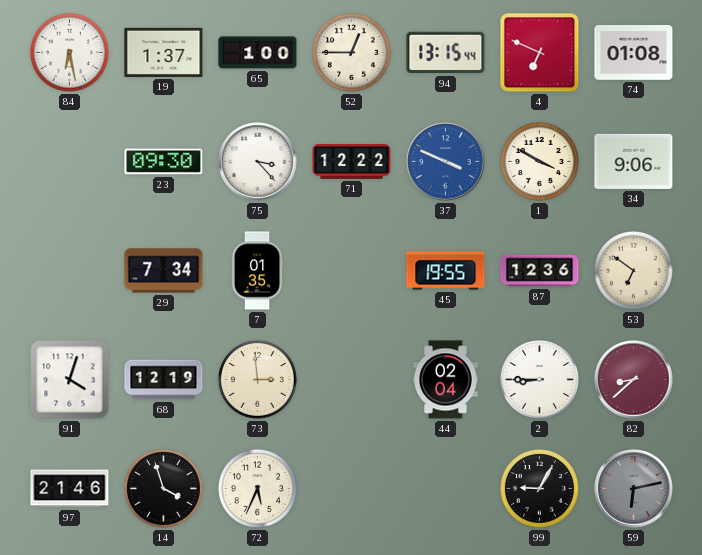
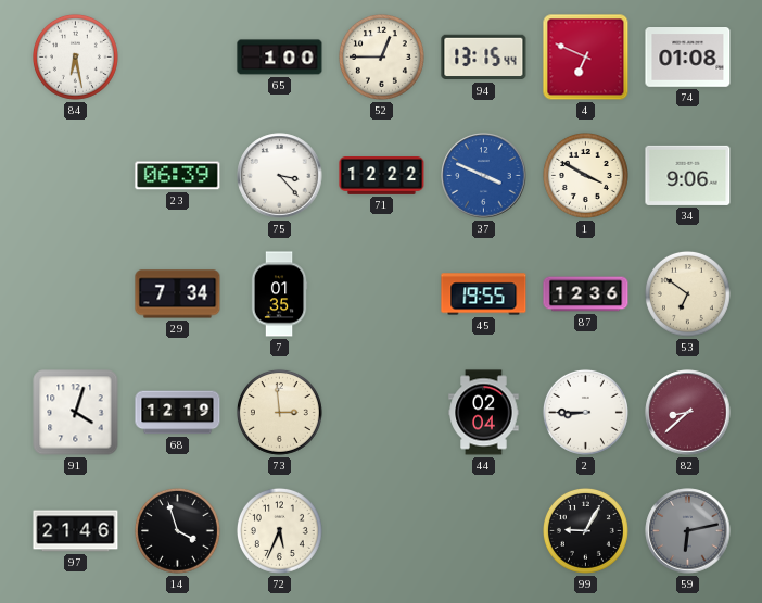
19: 1:37 -> none
23: 09:30 -> 06:39
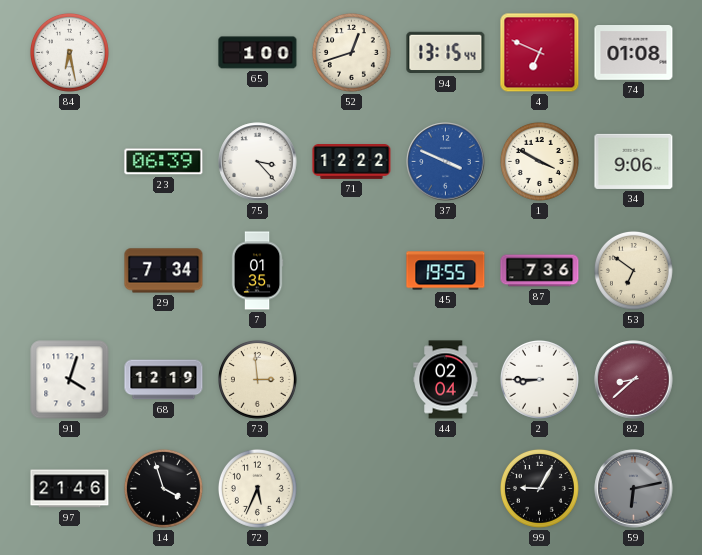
52: 12:45 -> 12:42
87: 12:36 -> 7:36
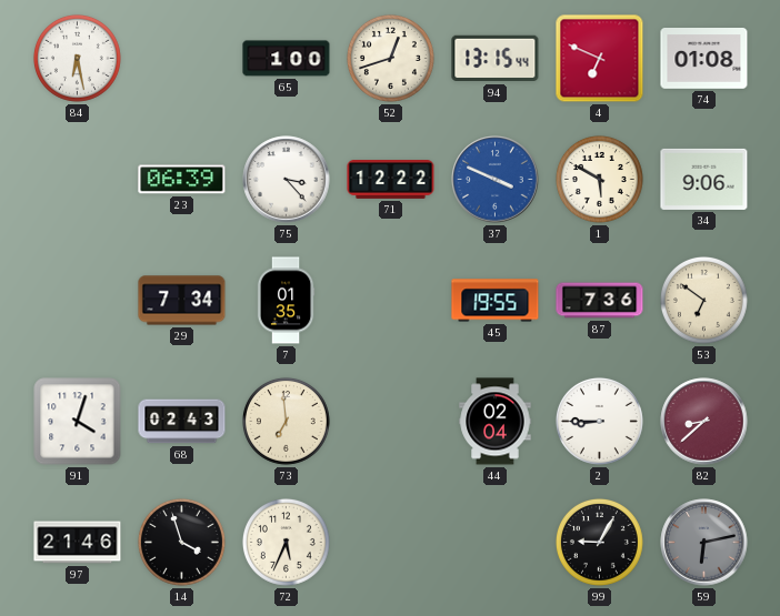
1: 3:50 -> 5:50
68: 12:19 -> 02:43
73: 2:59 -> 6:59
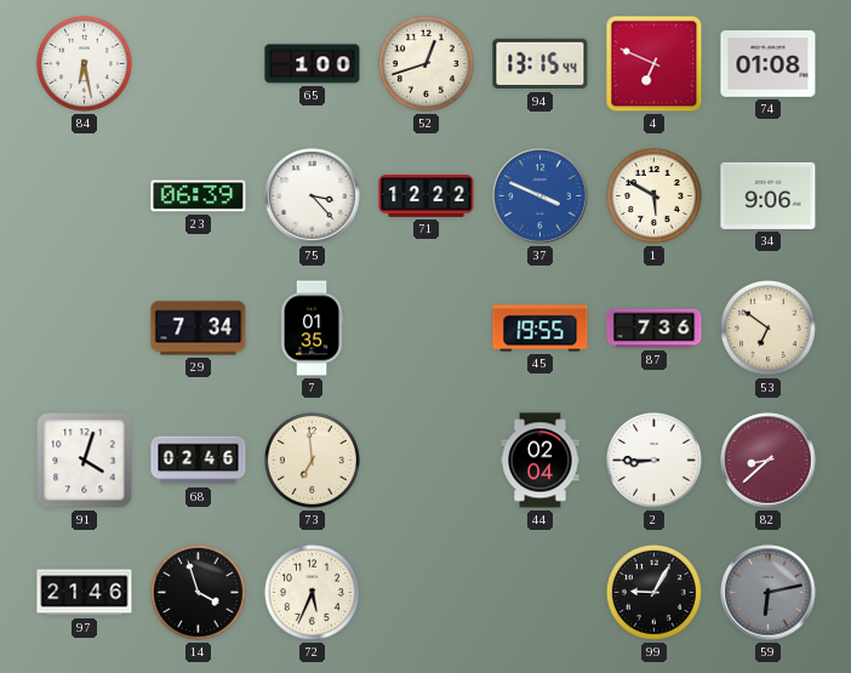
68: 02:43 -> 02:46
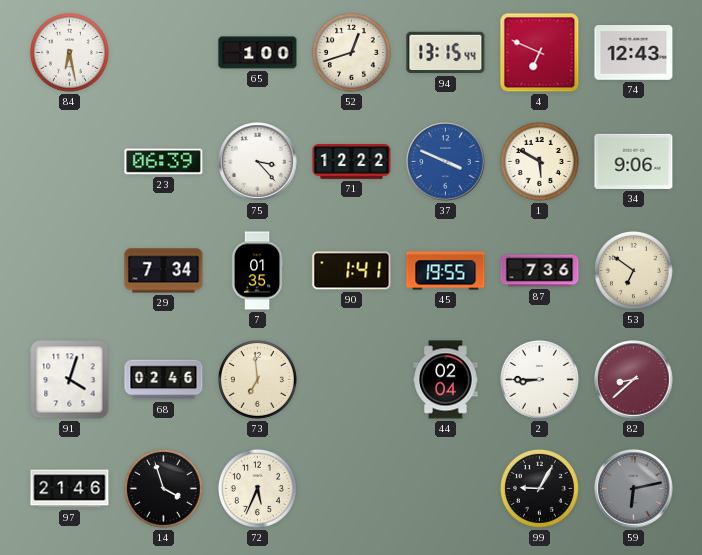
74: 01:08 -> 12:43
90: none -> 1:41
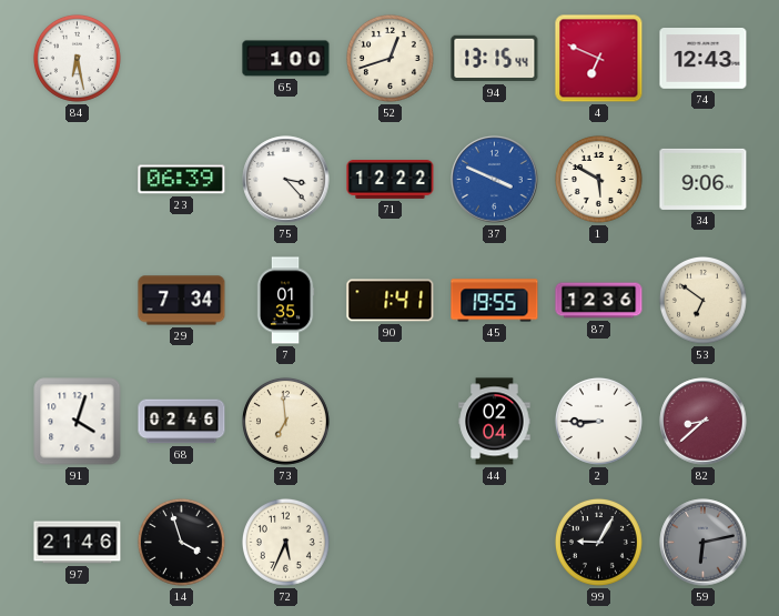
87: 7:36 -> 12:36
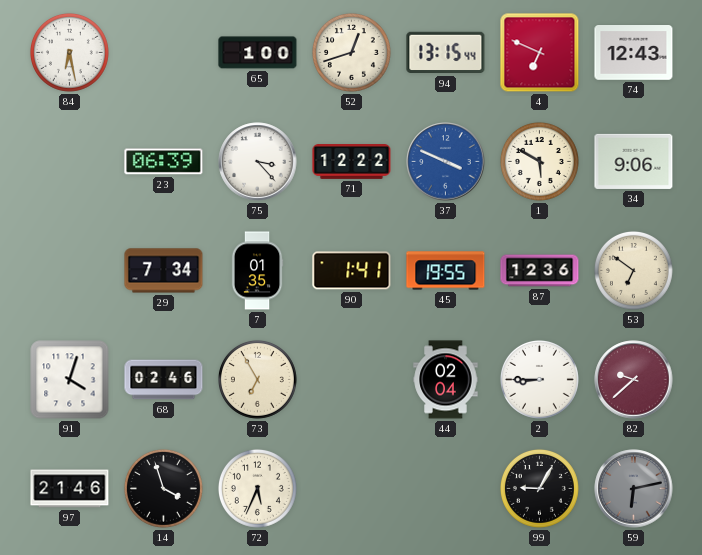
73: 6:59 -> 6:55
82: 8:38 -> 9:38
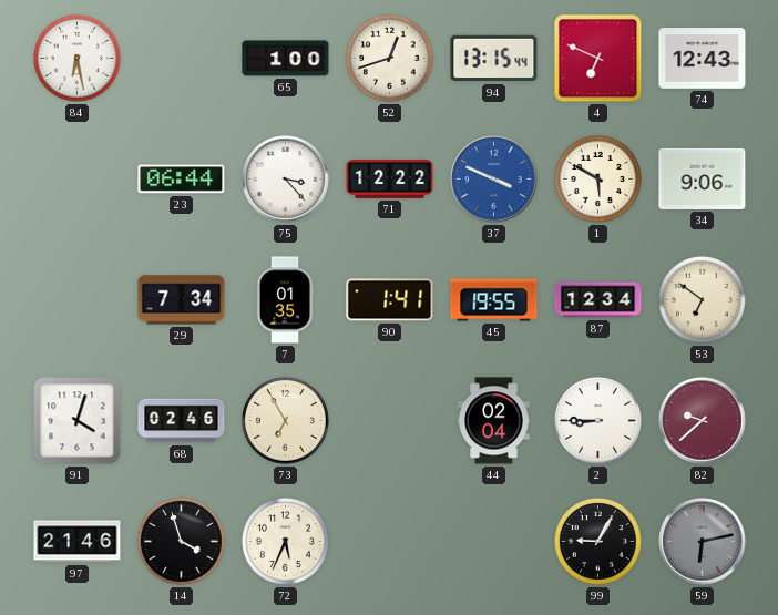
23: 06:39 -> 06:44
87: 12:36 -> 12:34
